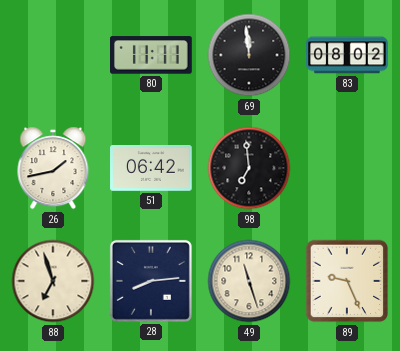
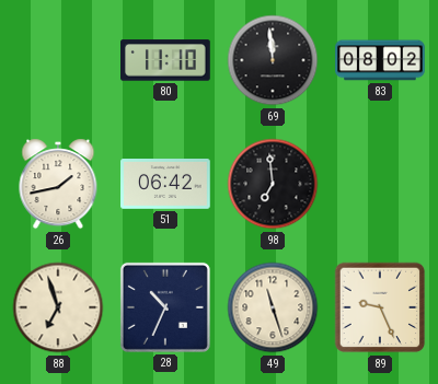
80: 11:11 -> 11:10
28: 8:14 -> 10:34
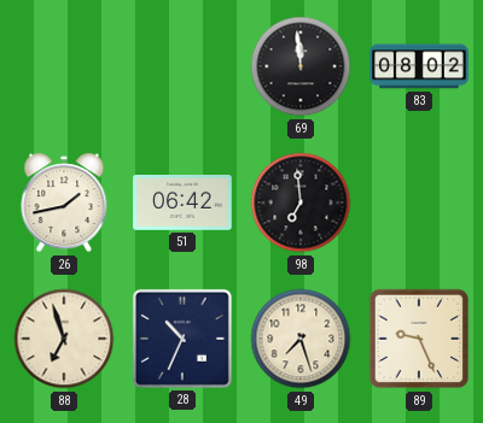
80: 11:10 -> none
49: 11:27 -> 7:27
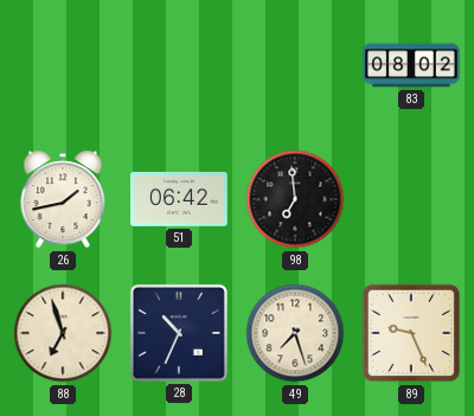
69: 11:59 -> none
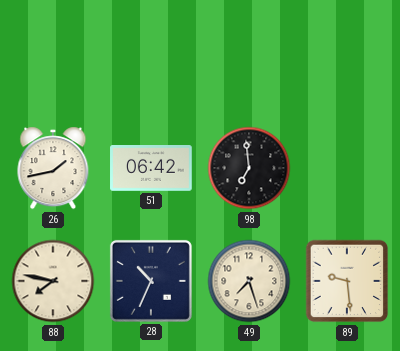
83: 08:02 -> none
88: 6:57 -> 7:47
89: 9:26 -> 9:29
